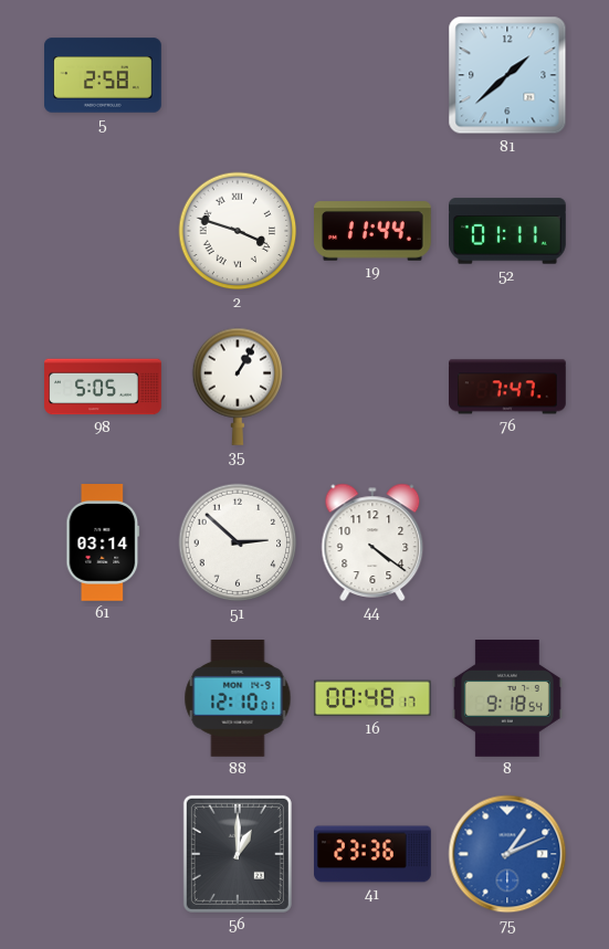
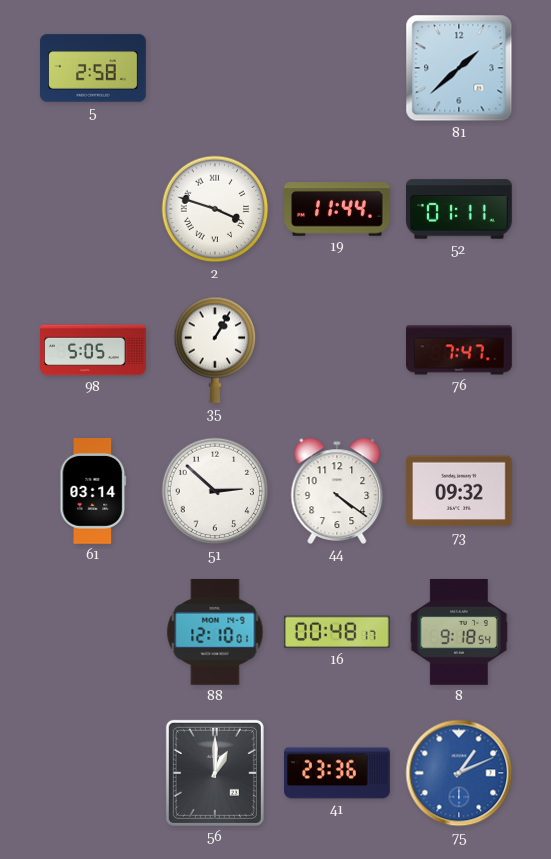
73: none -> 09:32
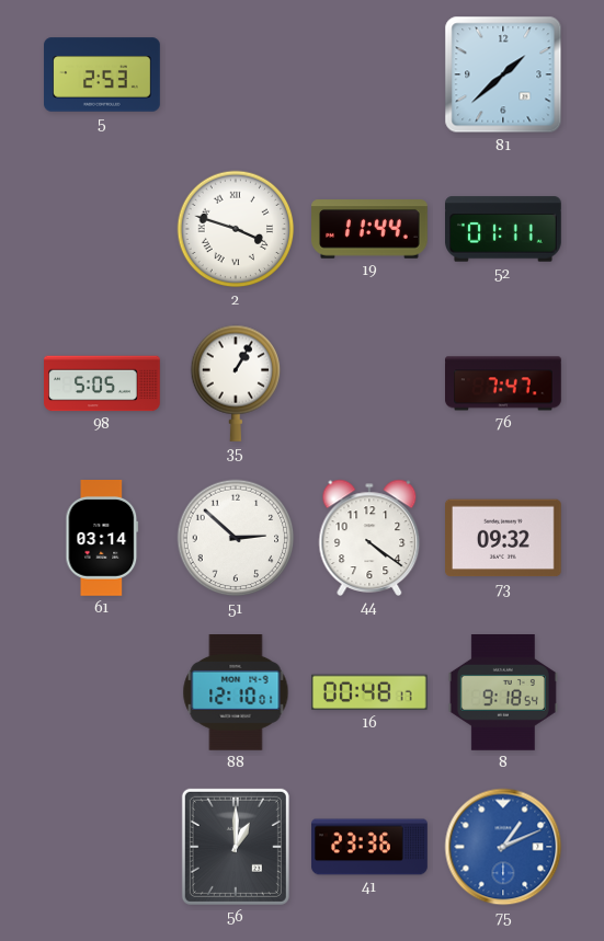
5: 2:58 -> 2:53
